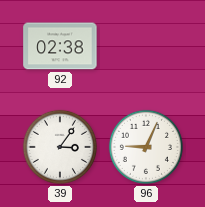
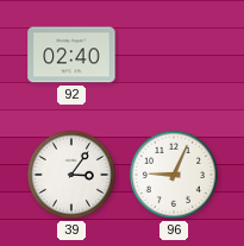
92: 02:38 -> 02:40
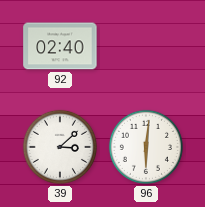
39: 3:06 -> 3:08
96: 9:04 -> 6:01
